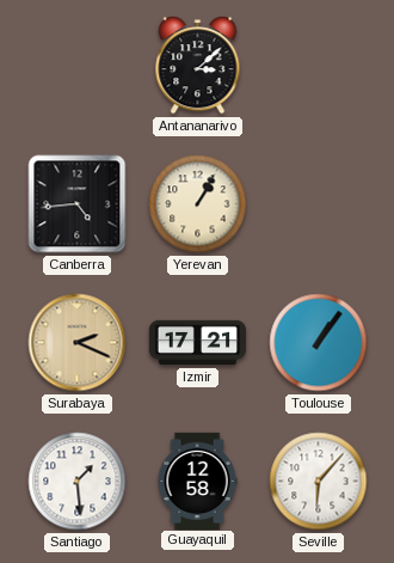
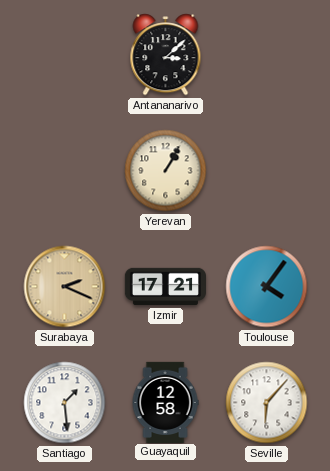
Canberra: 4:44 -> none
Toulouse: 1:06 -> 4:06
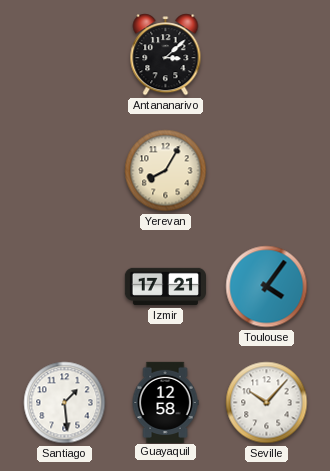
Yerevan: 1:05 -> 8:05
Surabaya: 2:19 -> none
Seville: 6:07 -> 10:07
